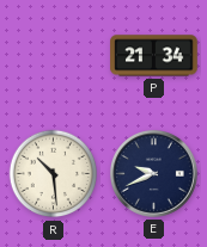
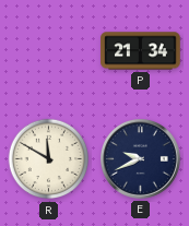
R: 10:29 -> 11:50
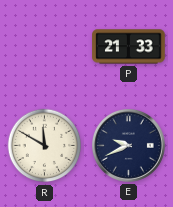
P: 21:34 -> 21:33
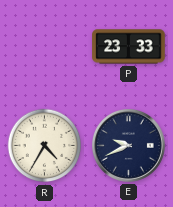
P: 21:33 -> 23:33
R: 11:50 -> 4:35
